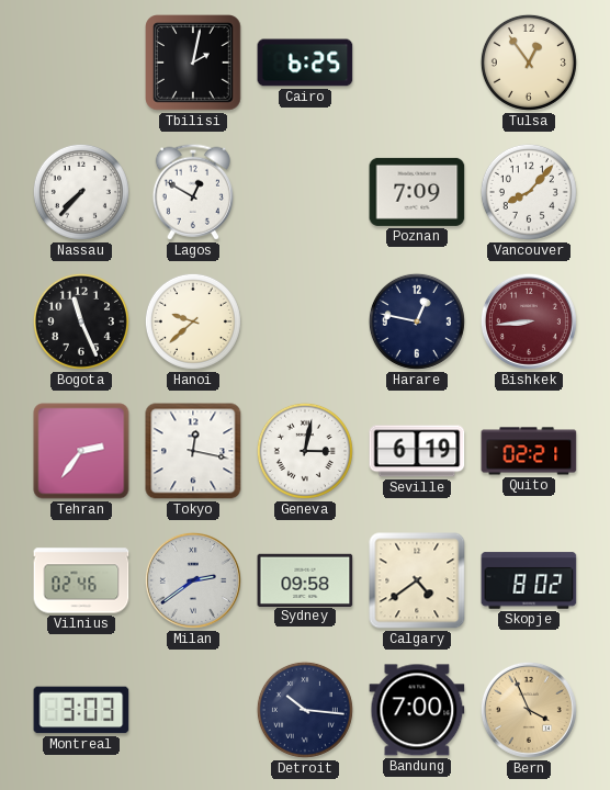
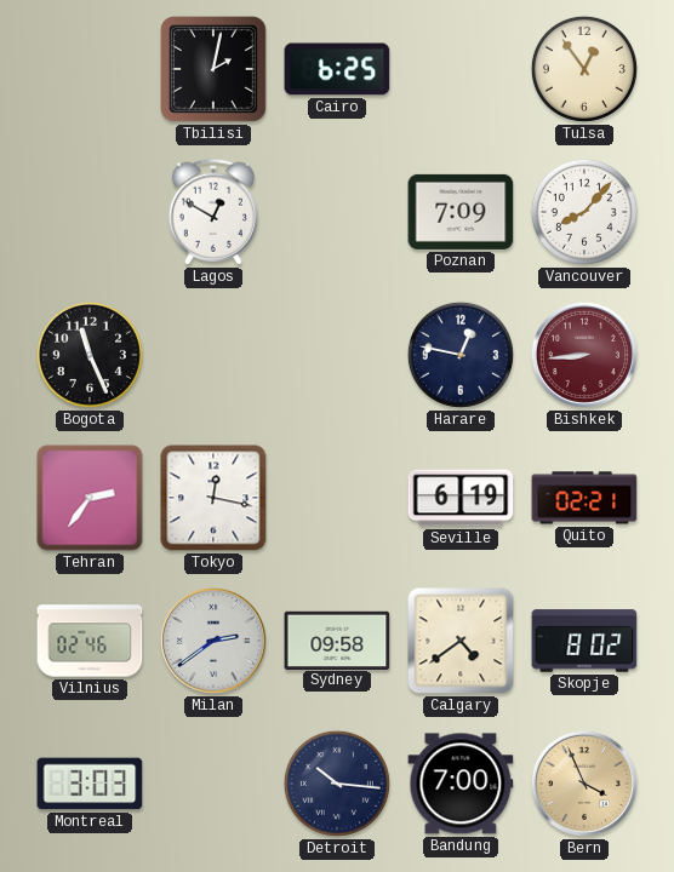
Nassau: 7:37 -> none
Hanoi: 9:38 -> none
Geneva: 3:02 -> none
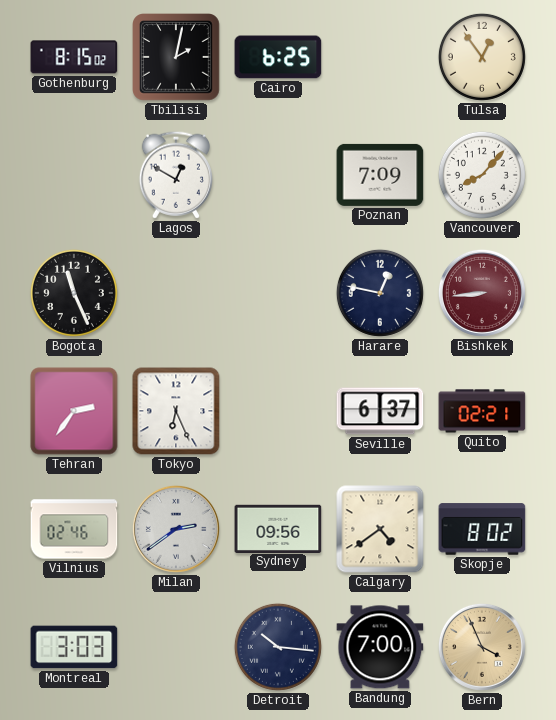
Gothenburg: none -> 8:15
Tokyo: 12:17 -> 6:26
Seville: 6:19 -> 6:37
Sydney: 09:58 -> 09:56
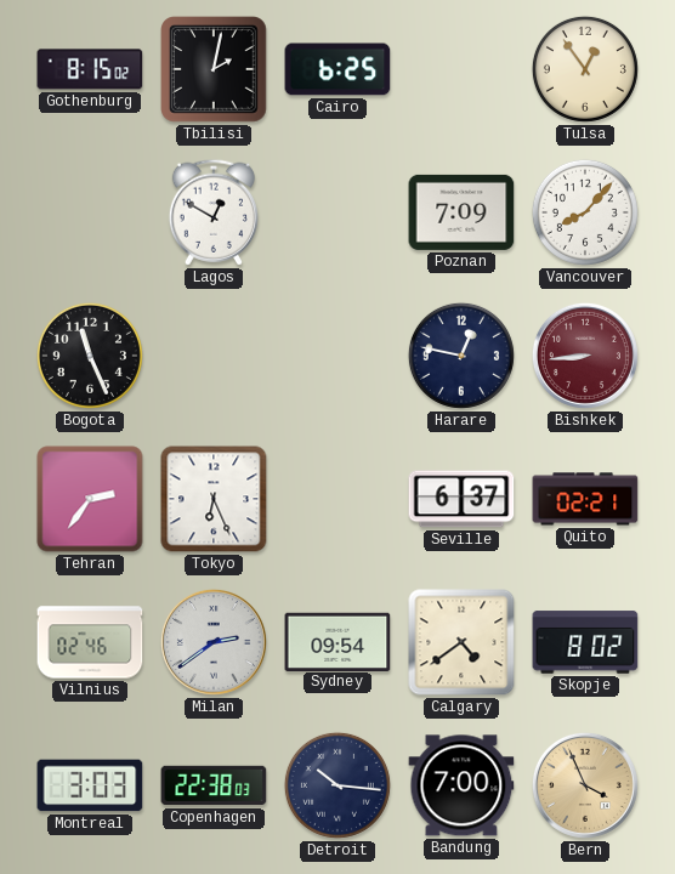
Sydney: 09:56 -> 09:54
Copenhagen: none -> 22:38
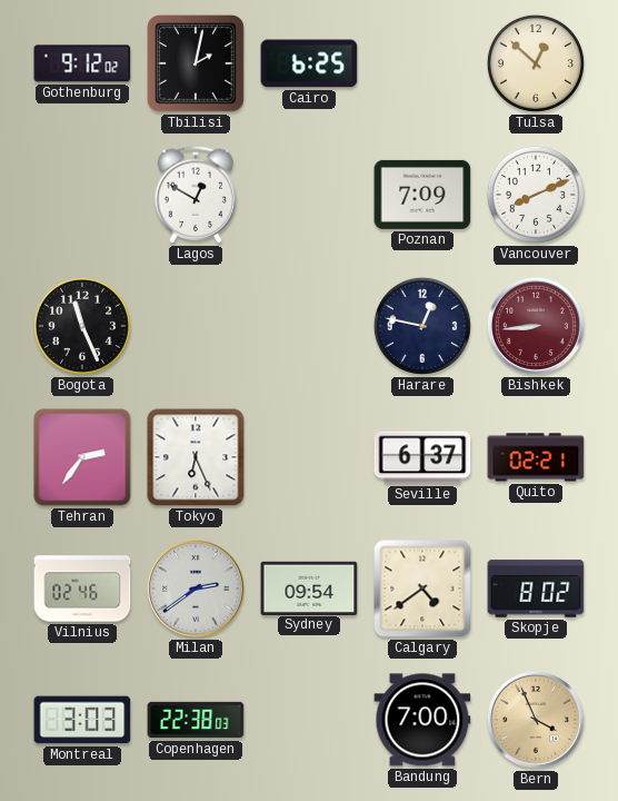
Gothenburg: 8:15 -> 9:12
Tulsa: 12:54 -> 12:52
Vancouver: 8:07 -> 8:11
Detroit: 10:16 -> none
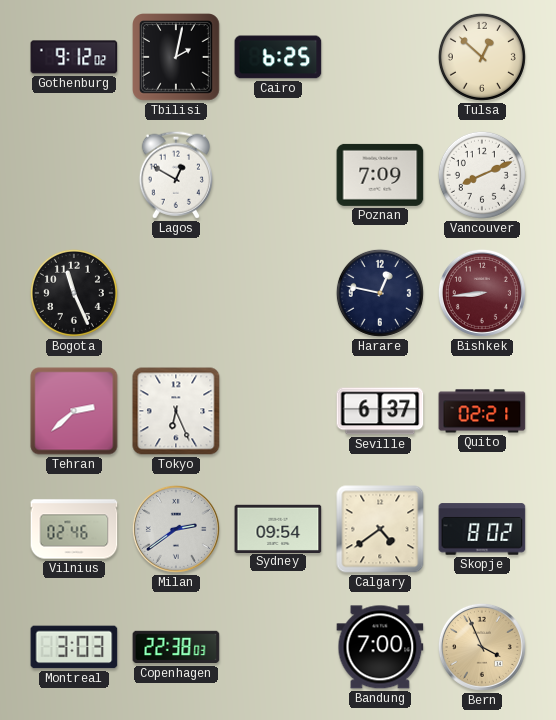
Tehran: 2:36 -> 2:38
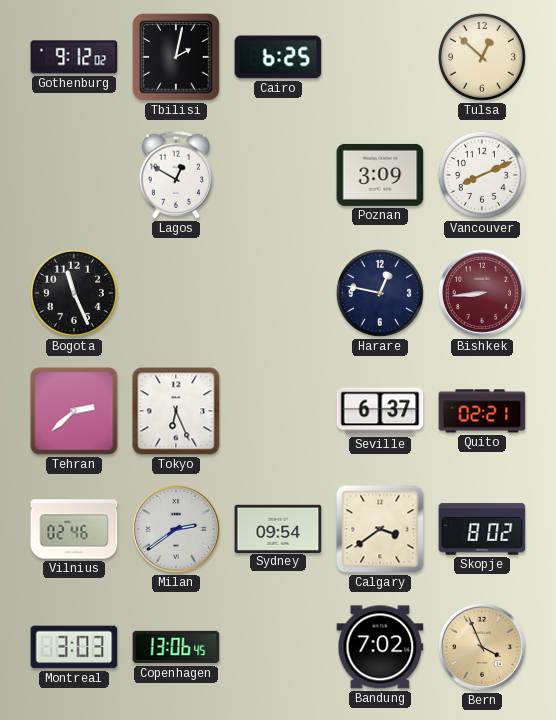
Poznan: 7:09 -> 3:09
Calgary: 4:39 -> 3:39
Copenhagen: 22:38 -> 13:06
Bandung: 7:00 -> 7:02
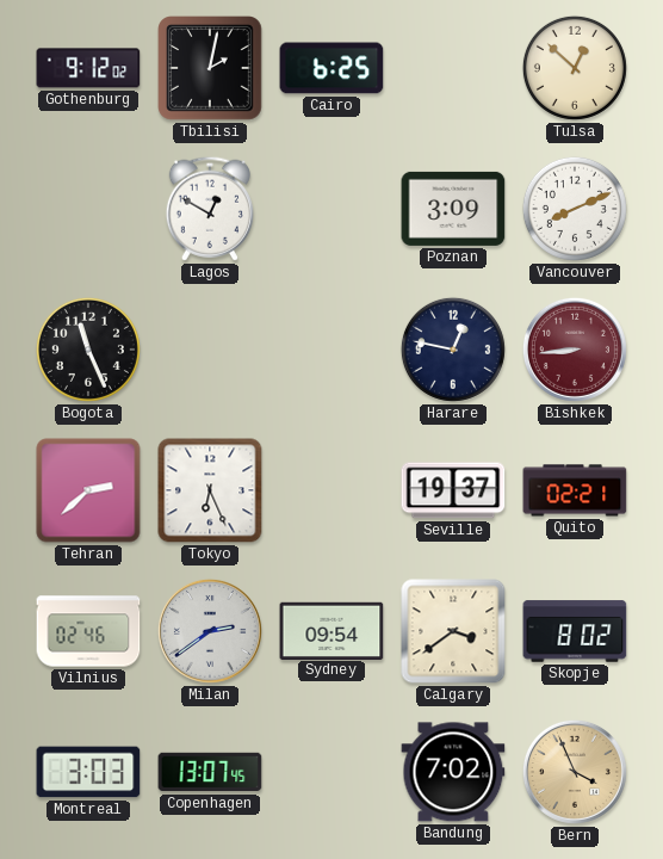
Seville: 6:37 -> 19:37
Copenhagen: 13:06 -> 13:07
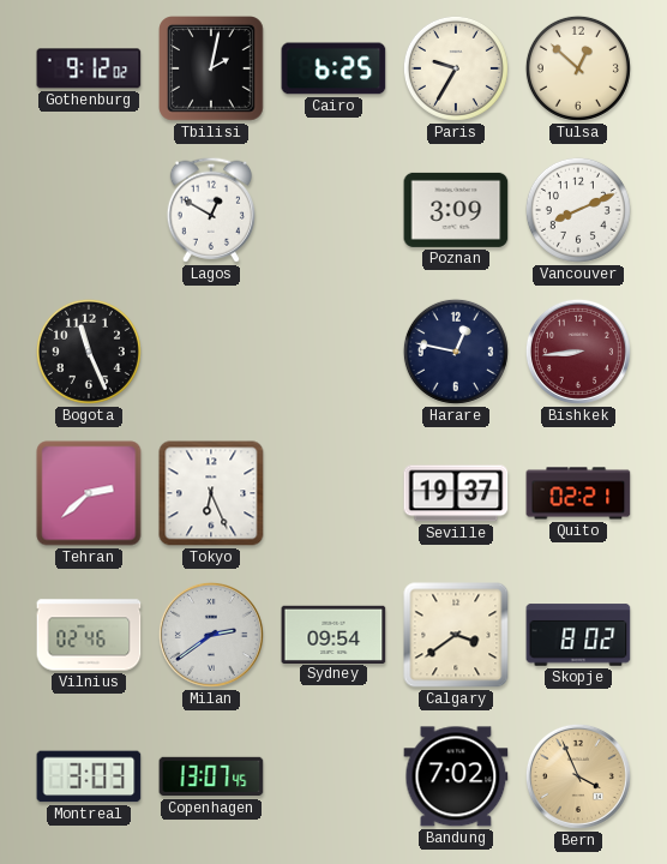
Paris: none -> 9:35
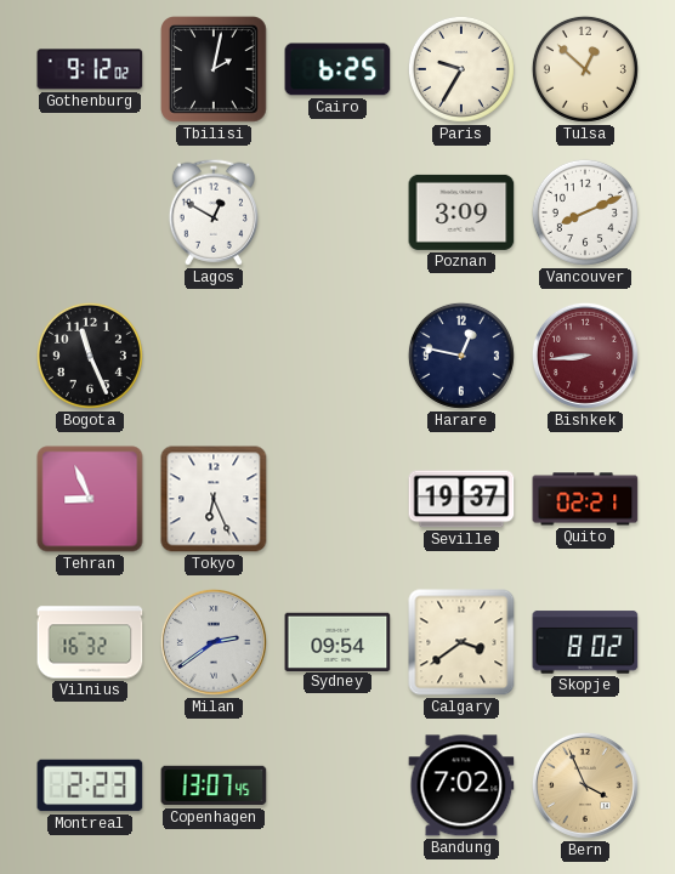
Tehran: 2:38 -> 8:56
Vilnius: 02:46 -> 16:32
Montreal: 3:03 -> 2:23
